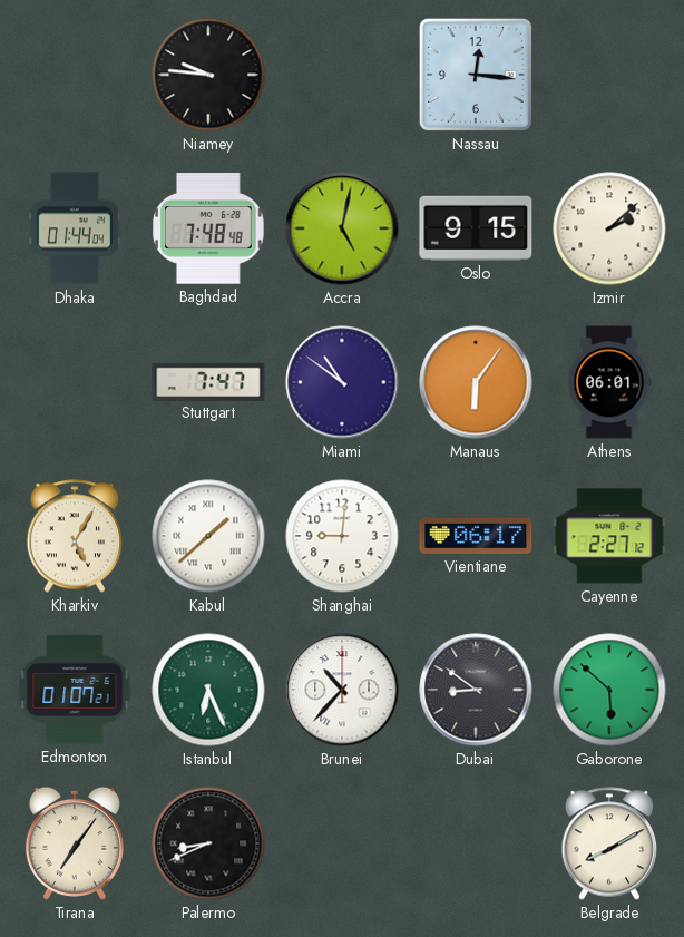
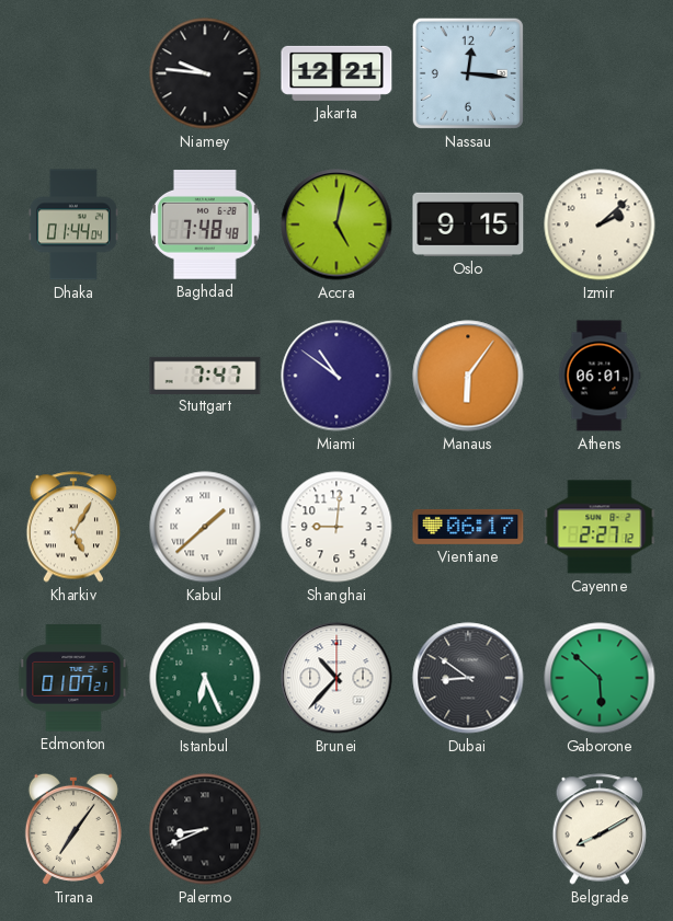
Jakarta: none -> 12:21
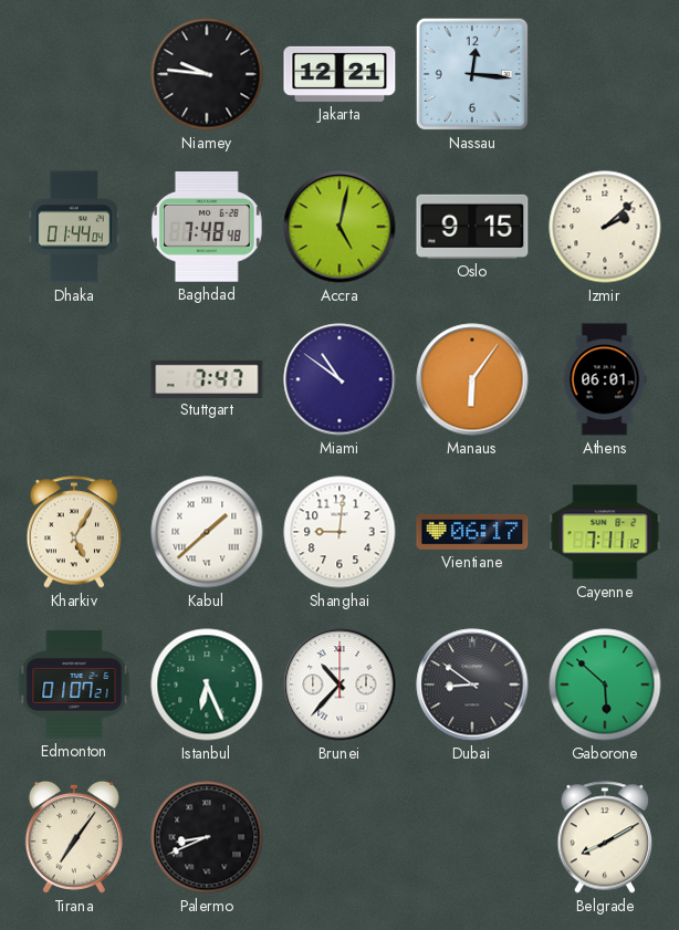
Cayenne: 2:27 -> 7:11
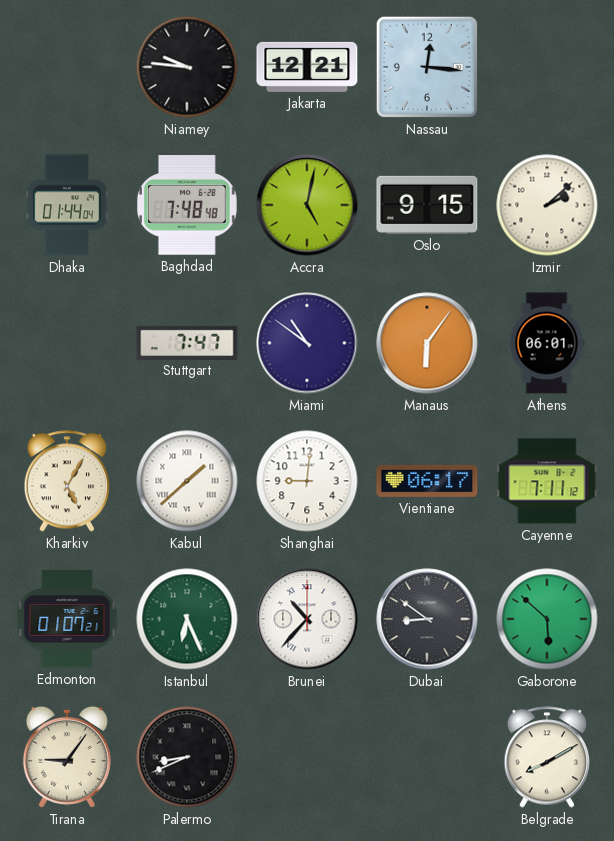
Tirana: 7:06 -> 9:06
